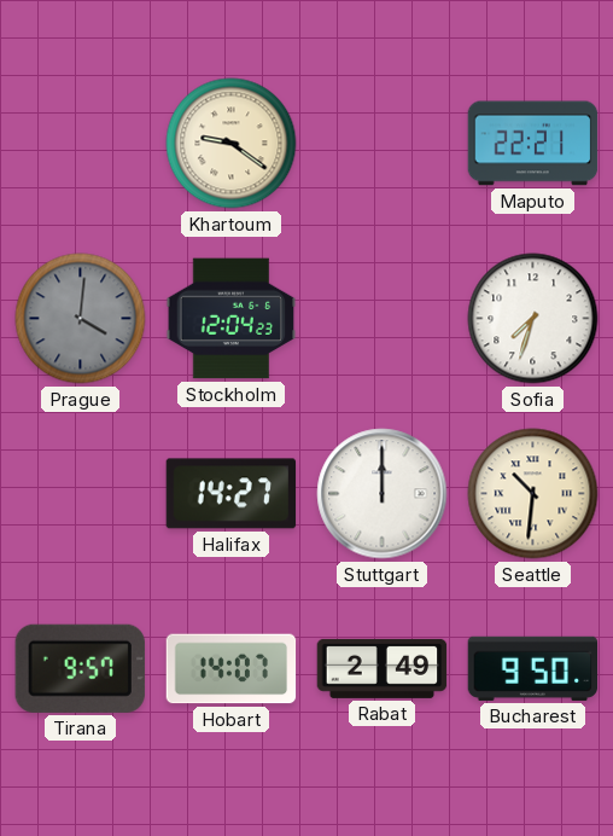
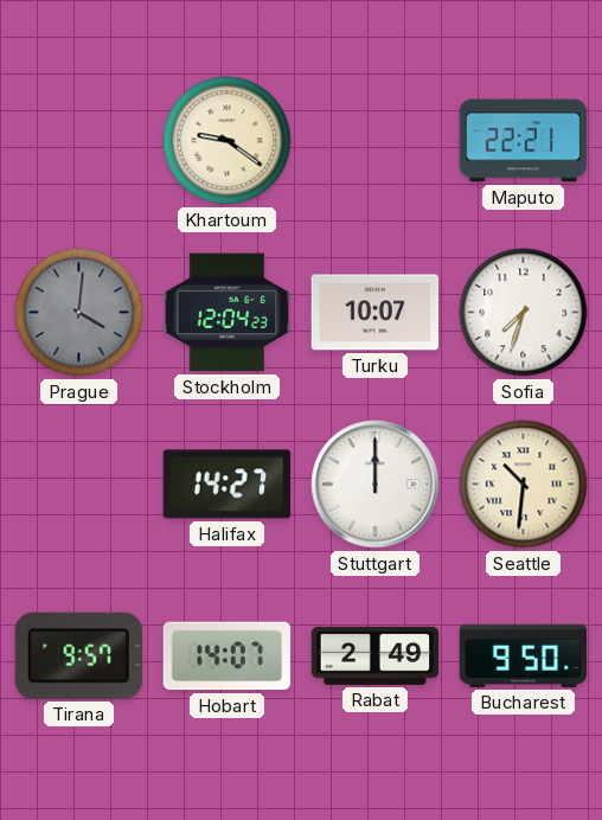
Turku: none -> 10:07
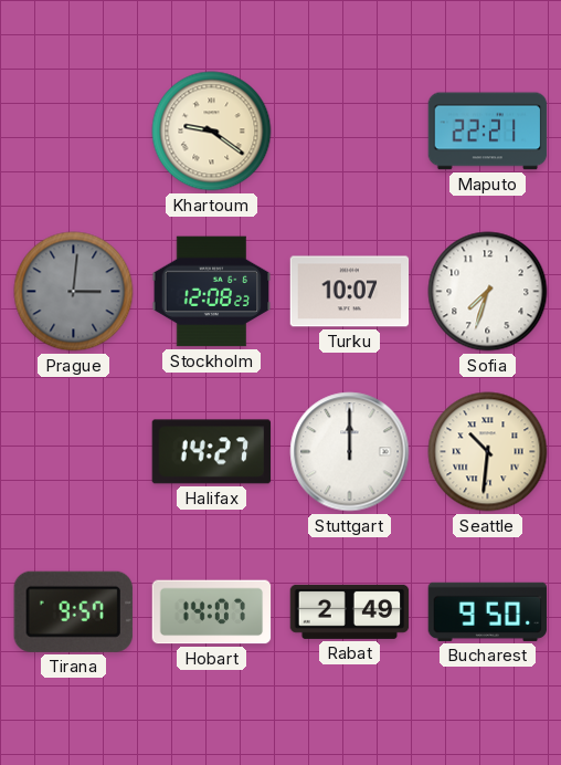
Prague: 4:01 -> 3:01
Stockholm: 12:04 -> 12:08
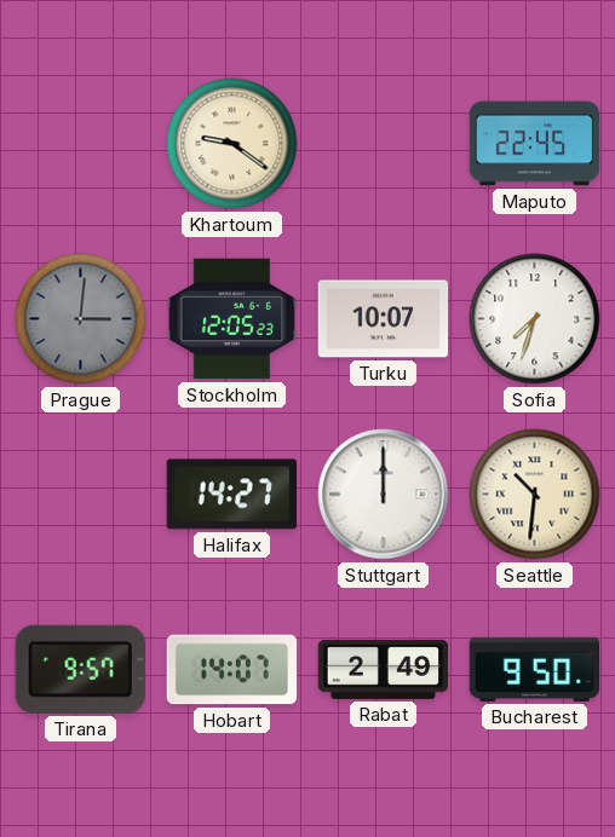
Maputo: 22:21 -> 22:45
Stockholm: 12:08 -> 12:05
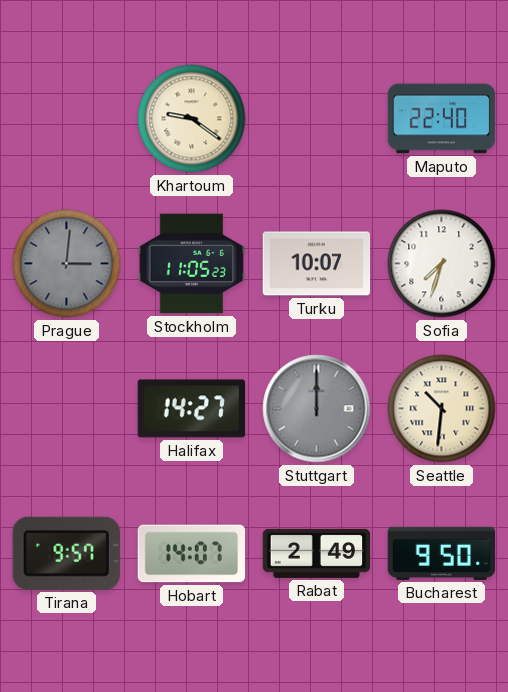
Maputo: 22:45 -> 22:40
Stockholm: 12:05 -> 11:05
Stuttgart dial: white -> grey
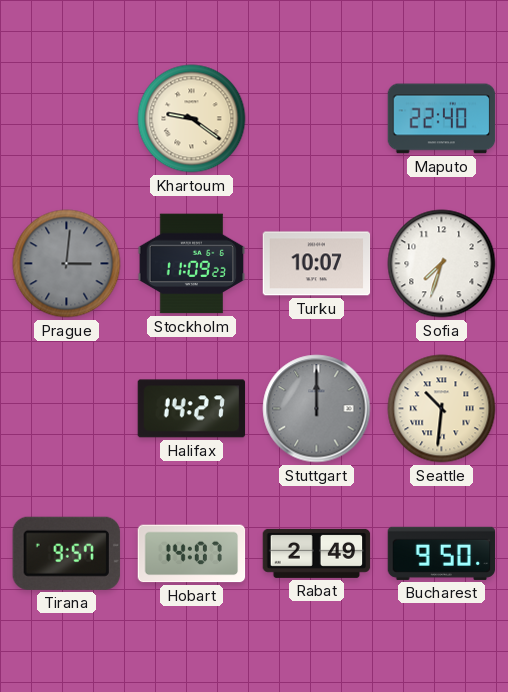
Stockholm: 11:05 -> 11:09
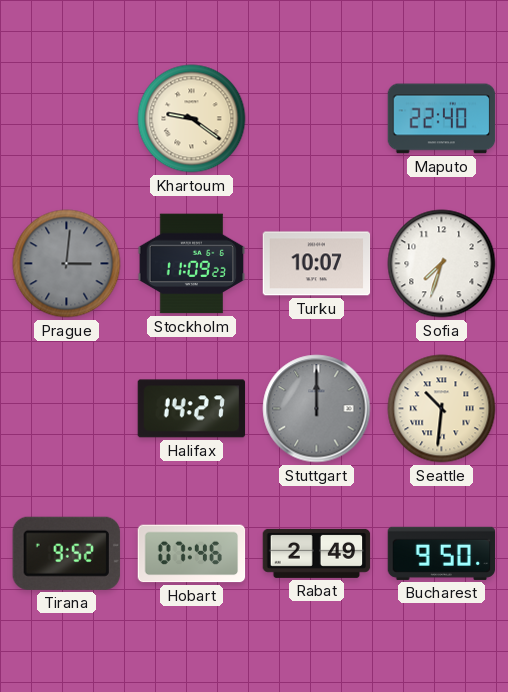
Tirana: 9:57 -> 9:52
Hobart: 14:07 -> 07:46
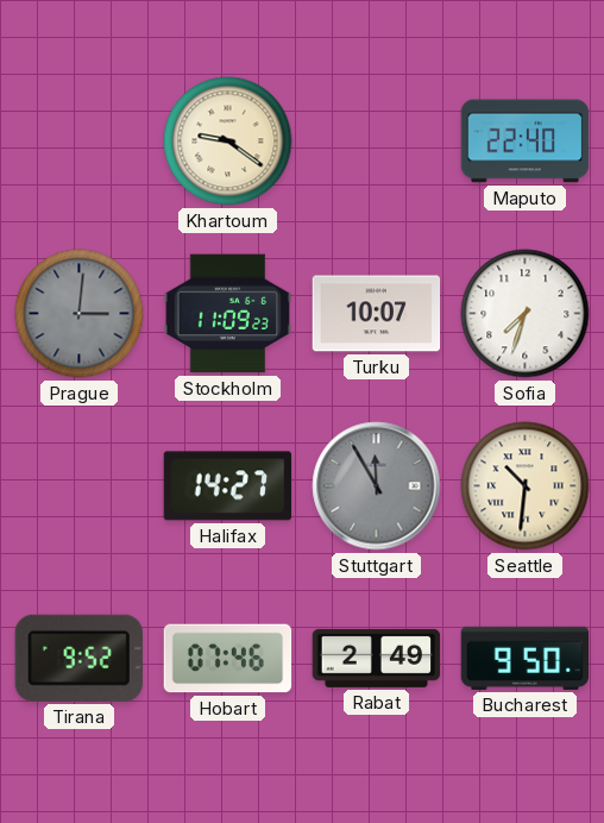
Stuttgart: 12:00 -> 11:55
